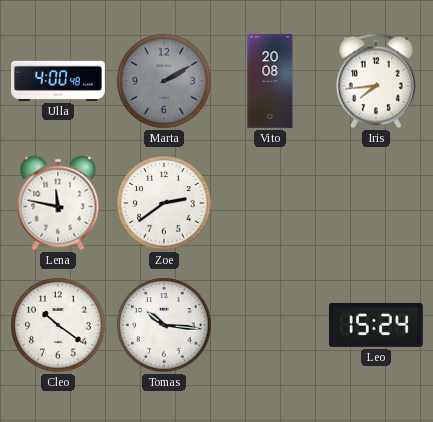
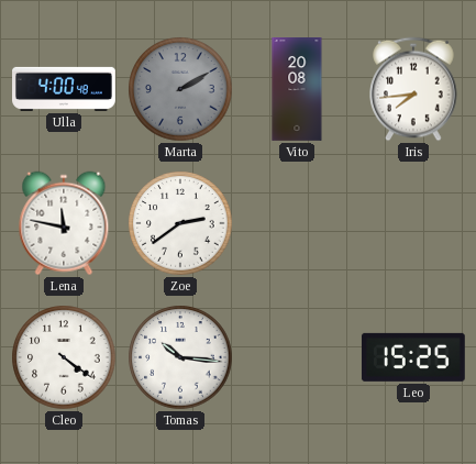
Cleo: 10:21 -> 4:21
Leo: 15:24 -> 15:25
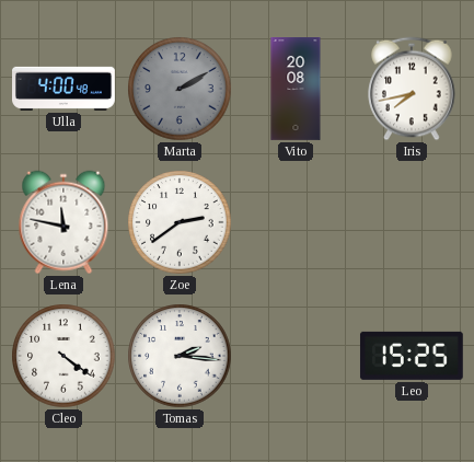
Iris: 7:44 -> 7:43
Tomas: 10:16 -> 2:16
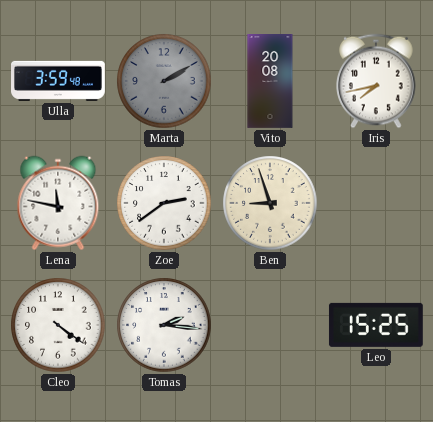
Ulla: 4:00 -> 3:59
Ben: none -> 8:57
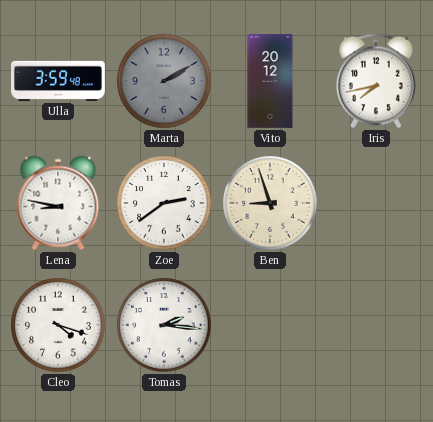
Vito: 20:08 -> 20:12
Lena: 11:47 -> 8:47
Cleo: 4:21 -> 4:18
Leo: 15:25 -> none
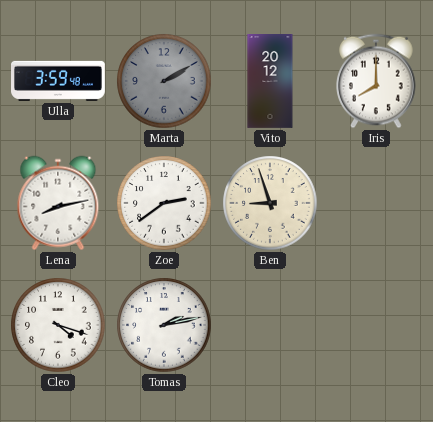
Iris: 7:43 -> 8:00
Lena: 8:47 -> 8:13
Tomas: 2:16 -> 2:13
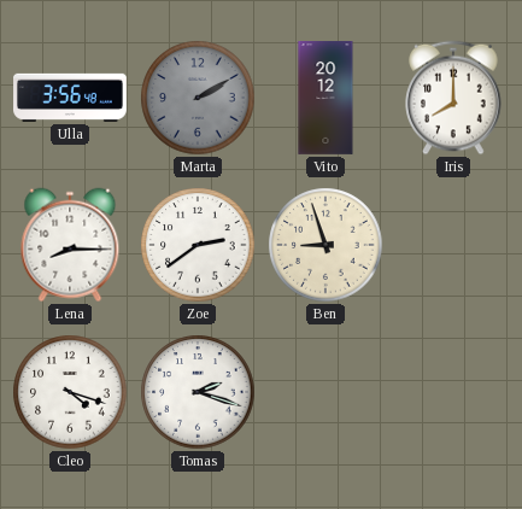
Ulla: 3:59 -> 3:56
Lena: 8:13 -> 8:15
Tomas: 2:13 -> 2:18
